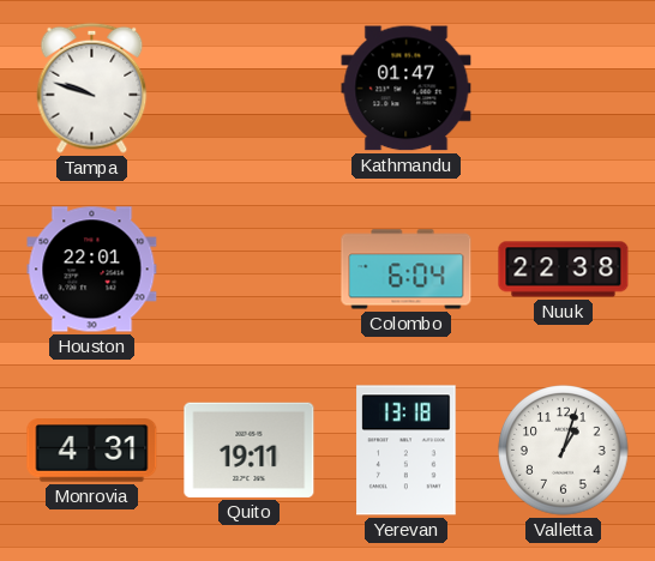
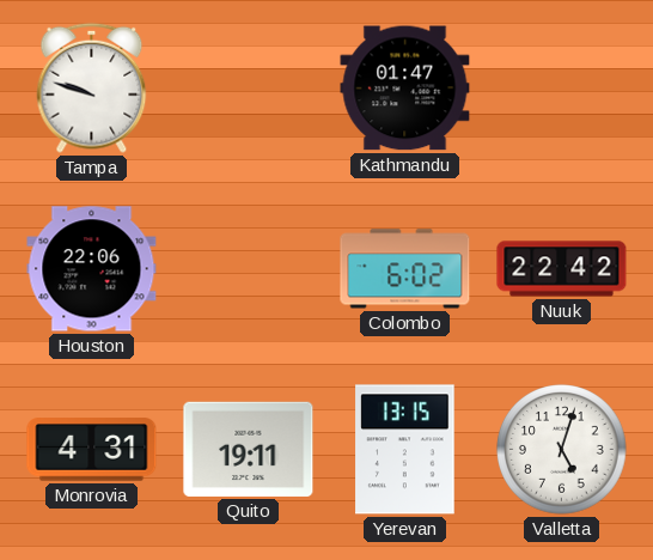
Houston: 22:01 -> 22:06
Colombo: 6:04 -> 6:02
Nuuk: 22:38 -> 22:42
Yerevan: 13:18 -> 13:15
Valletta: 1:03 -> 5:03
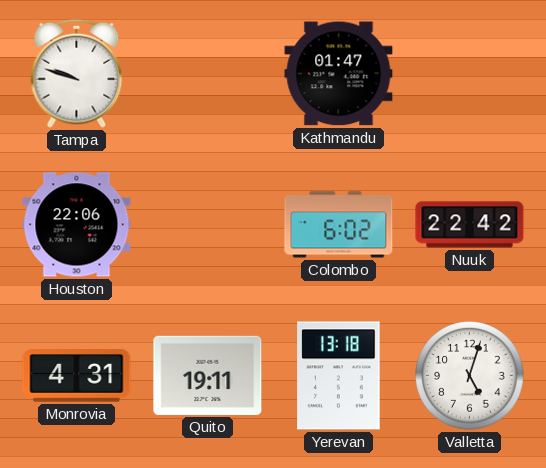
Yerevan: 13:15 -> 13:18
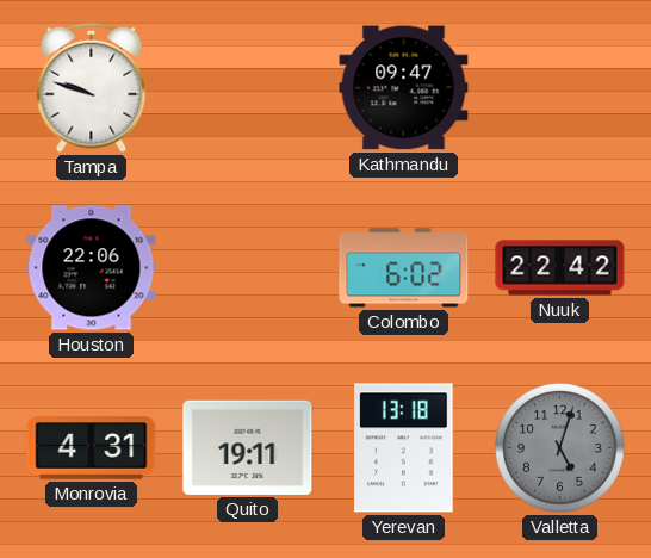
Kathmandu: 01:47 -> 09:47
Valletta dial: white -> grey
